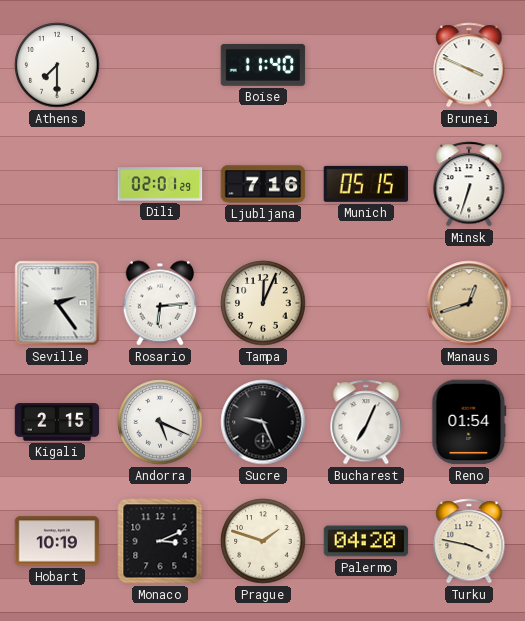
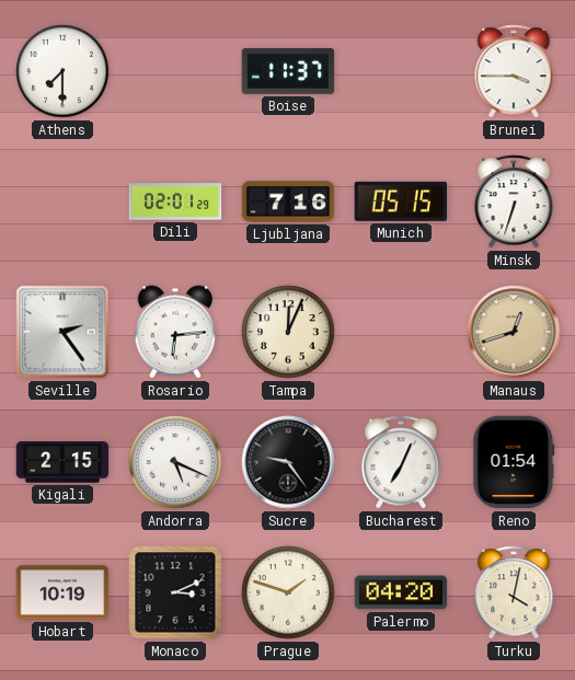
Boise: 11:40 -> 11:37
Brunei: 3:49 -> 3:45
Sucre: 9:26 -> 9:24
Turku: 3:47 -> 4:02
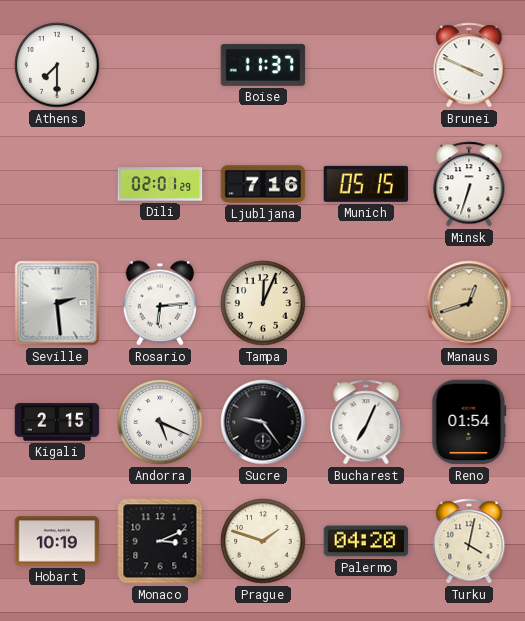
Brunei: 3:45 -> 3:49
Seville: 2:24 -> 2:29
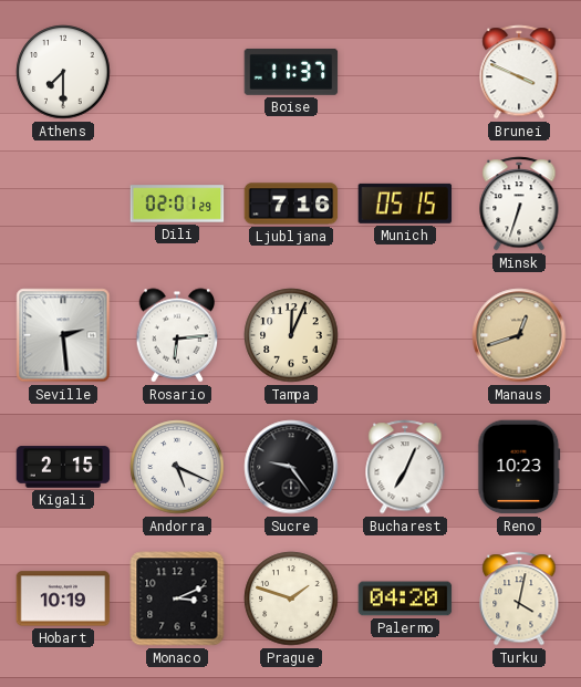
Reno: 01:54 -> 10:23
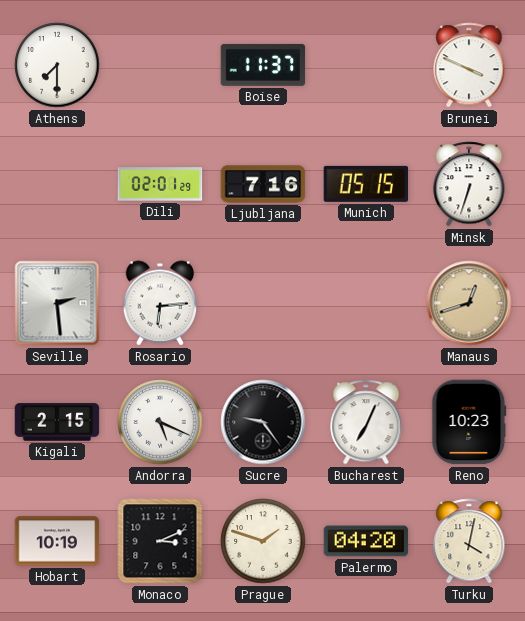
Tampa: 12:04 -> none
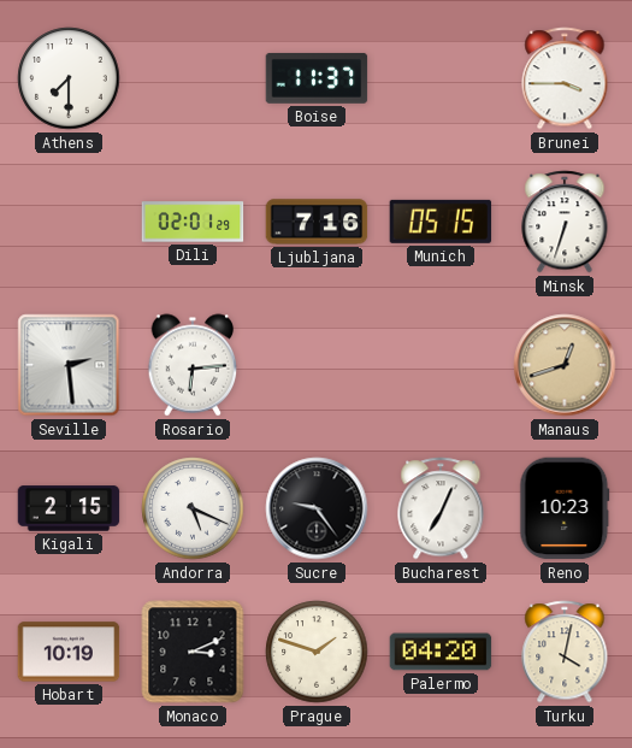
Brunei: 3:49 -> 3:45
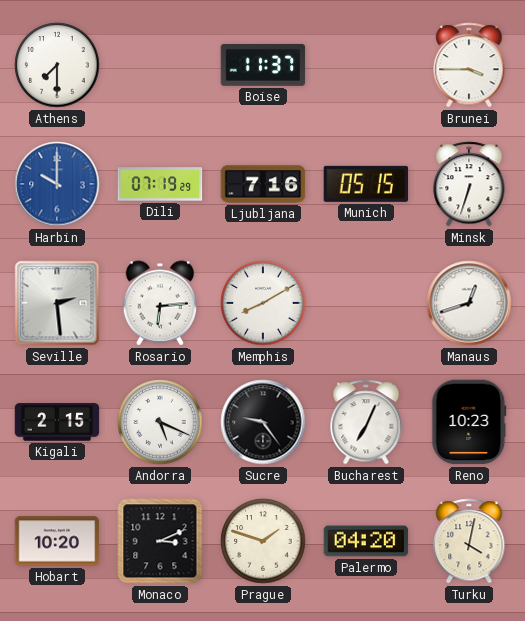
Harbin: none -> 10:00
Dili: 02:01 -> 07:19
Memphis: none -> 8:10
Manaus dial: champagne -> white
Hobart: 10:19 -> 10:20
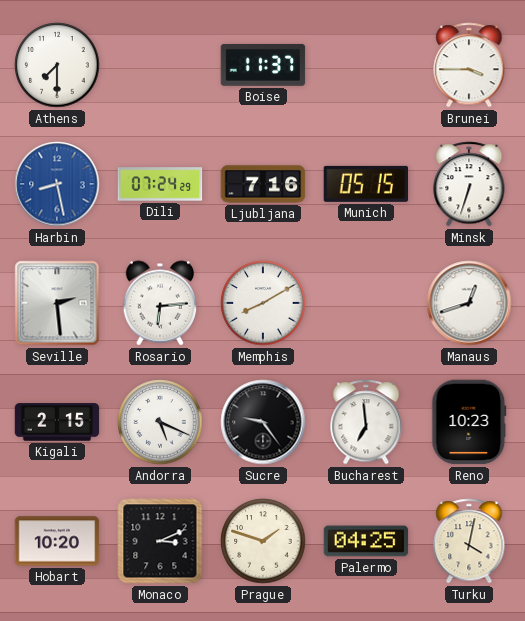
Harbin: 10:00 -> 8:28
Dili: 07:19 -> 07:24
Bucharest: 7:04 -> 6:59
Palermo: 04:20 -> 04:25
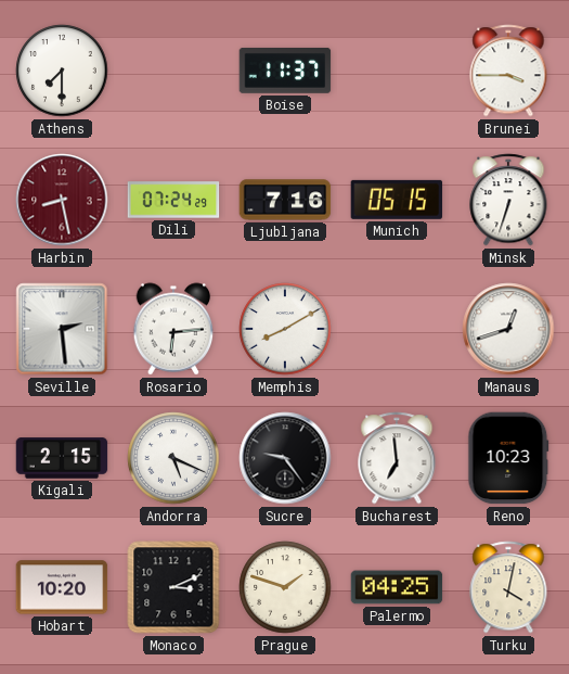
Harbin dial: blue -> burgundy
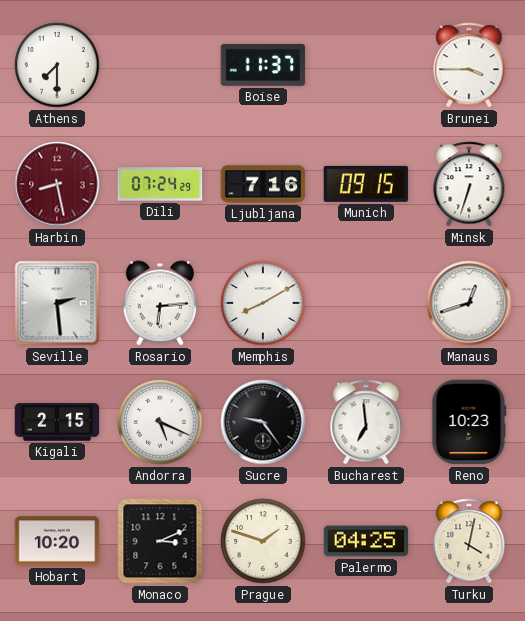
Munich: 05:15 -> 09:15
